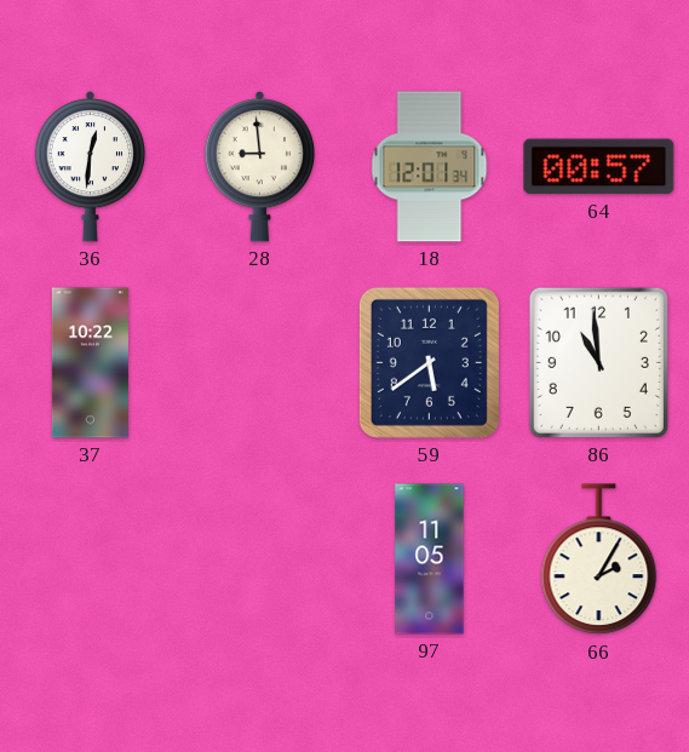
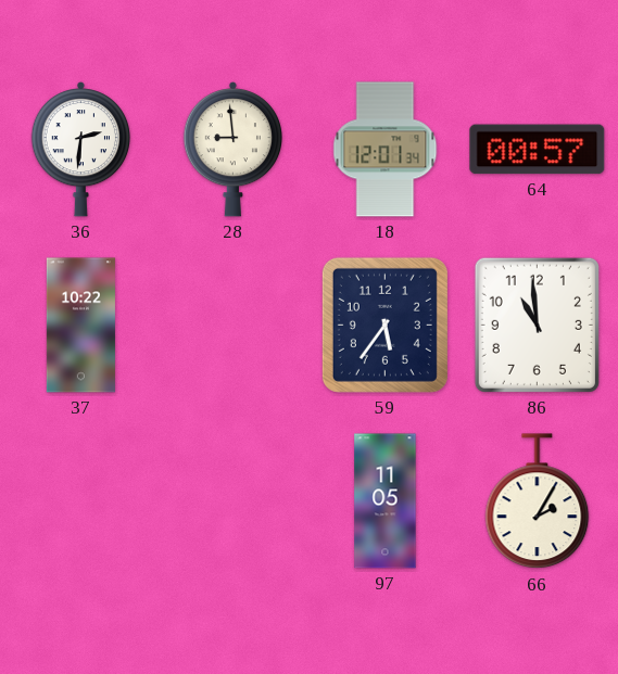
36: 12:31 -> 2:31
59: 5:39 -> 5:36
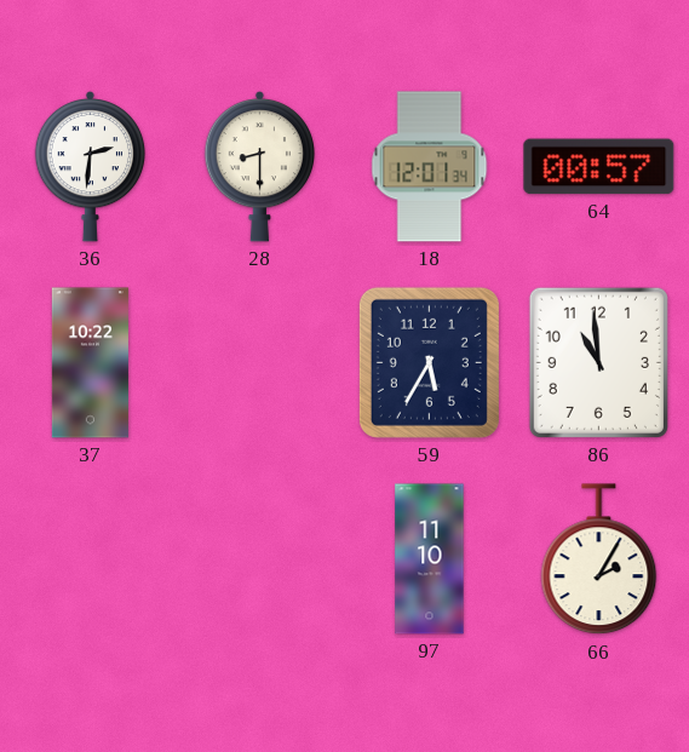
28: 8:59 -> 8:30
59: 5:36 -> 5:35
97: 11:05 -> 11:10
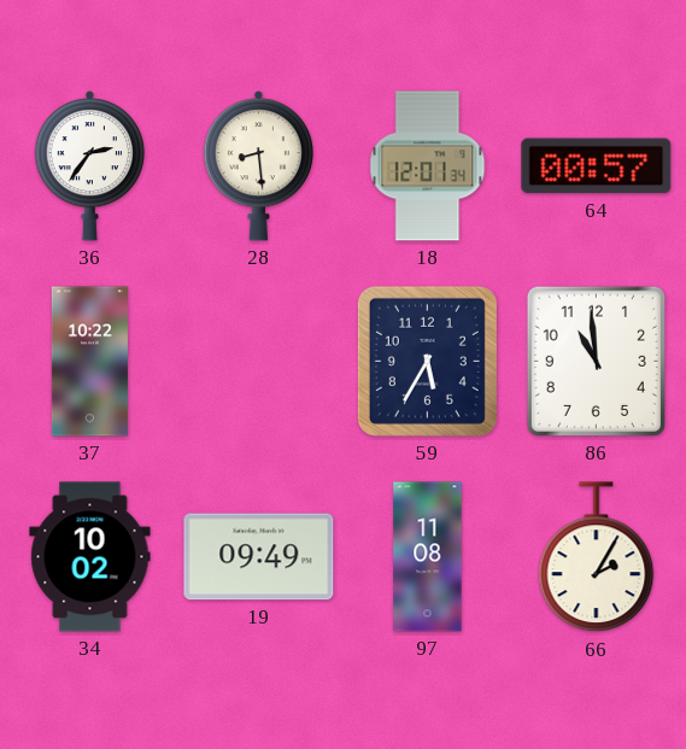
36: 2:31 -> 2:36
28: 8:30 -> 8:29
34: none -> 10:02
19: none -> 09:49
97: 11:10 -> 11:08
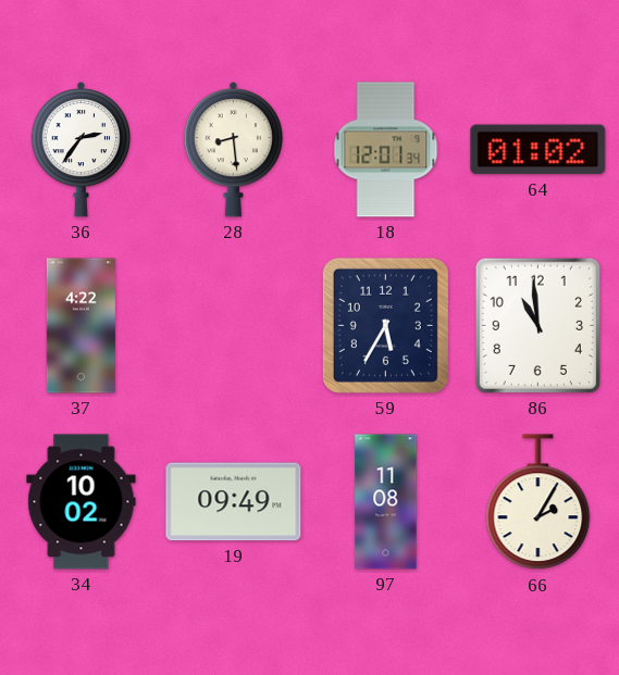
64: 00:57 -> 01:02
37: 10:22 -> 4:22
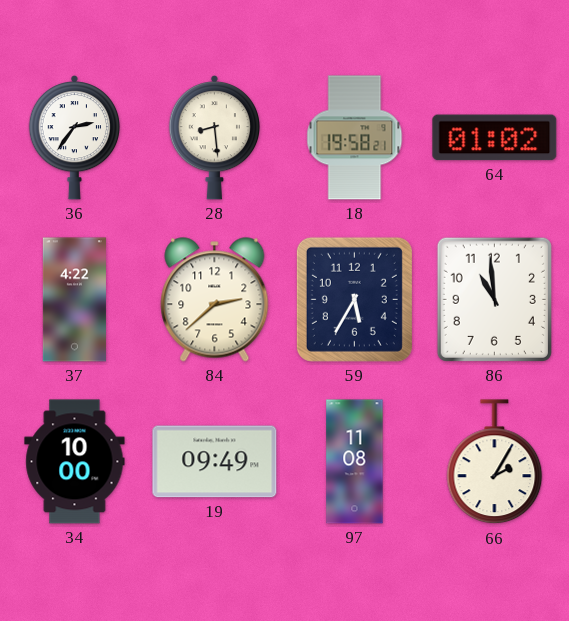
18: 12:01 -> 19:58
84: none -> 2:38
34: 10:02 -> 10:00
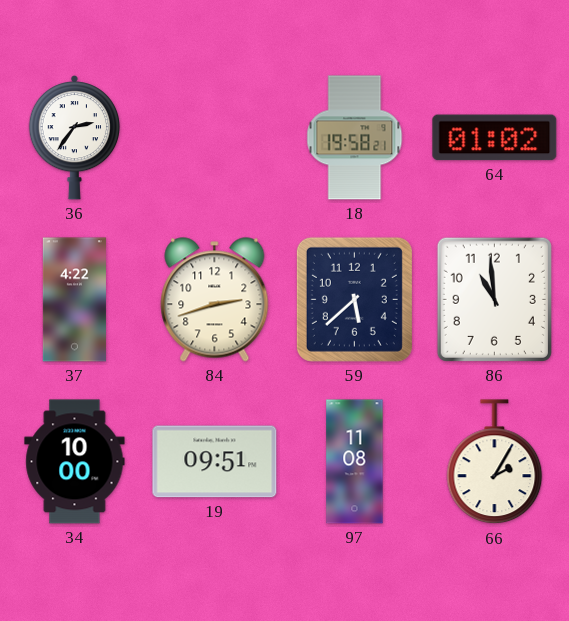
28: 8:29 -> none
84: 2:38 -> 2:42
59: 5:35 -> 5:38
19: 09:49 -> 09:51
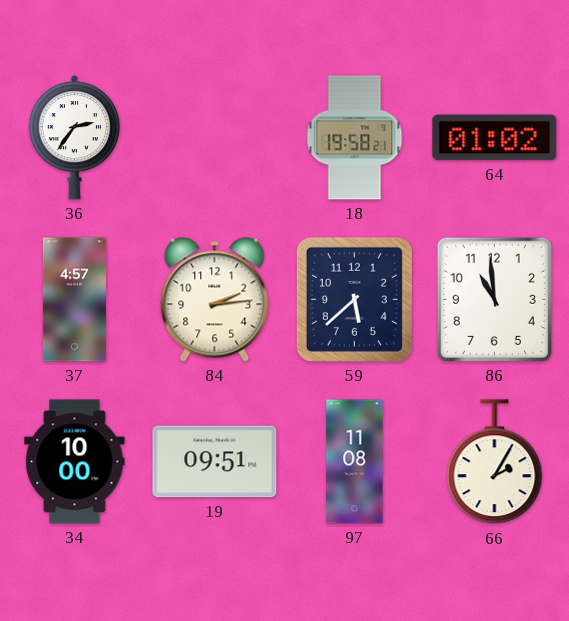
37: 4:22 -> 4:57
84: 2:42 -> 2:14
